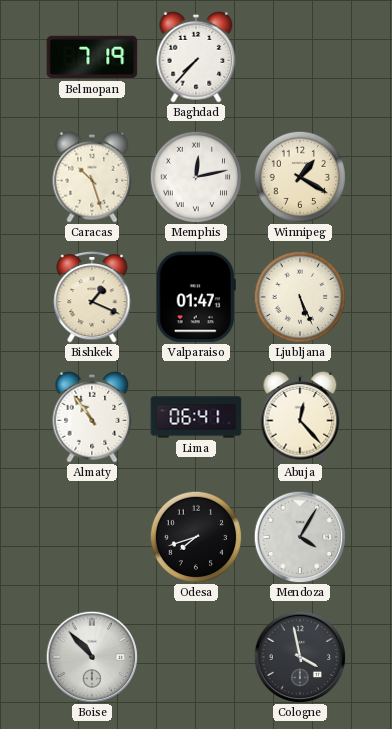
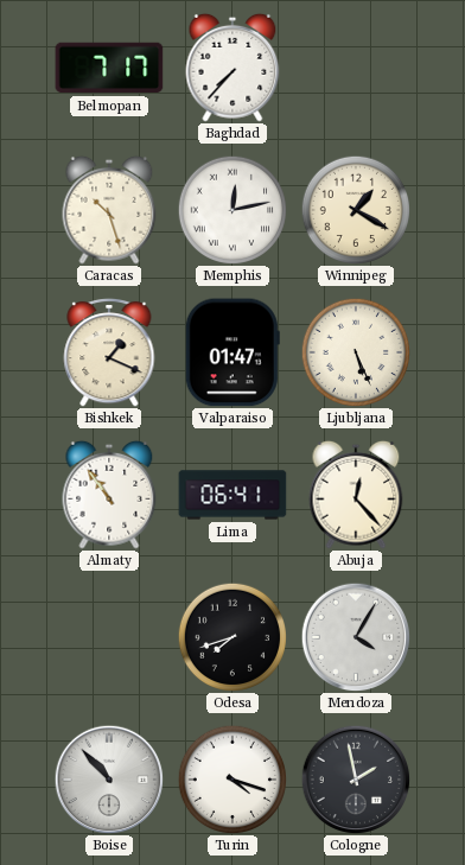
Belmopan: 7:19 -> 7:17
Turin: none -> 4:18
Cologne: 3:58 -> 1:58
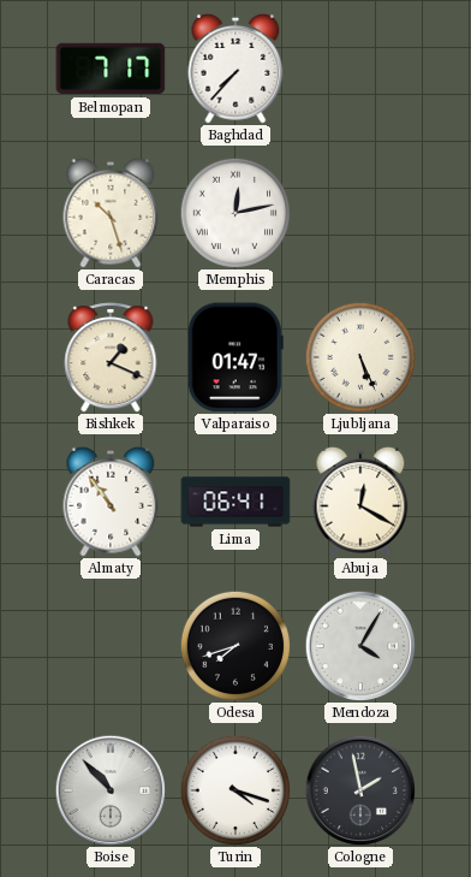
Winnipeg: 1:20 -> none
Abuja: 12:23 -> 12:20
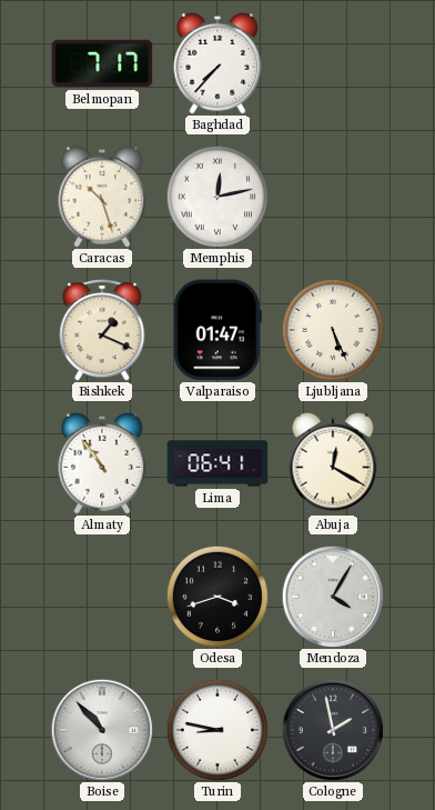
Odesa: 7:42 -> 3:42
Turin: 4:18 -> 8:47
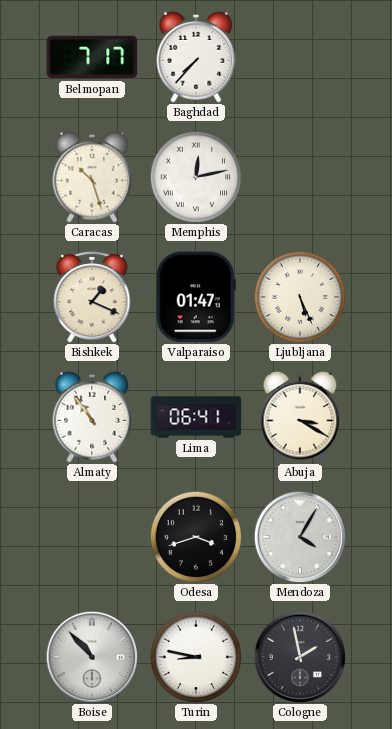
Abuja: 12:20 -> 3:20
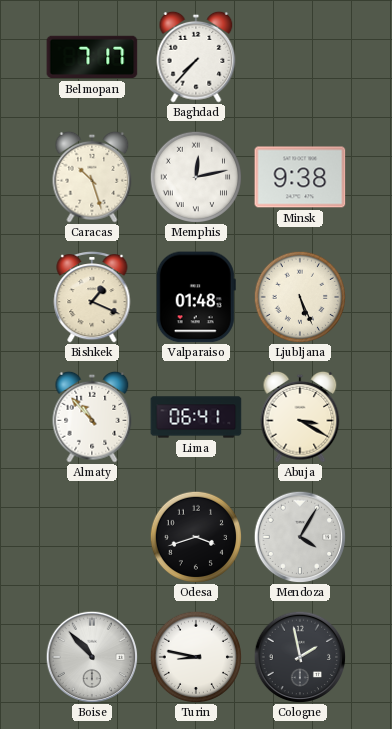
Minsk: none -> 9:38
Valparaiso: 01:47 -> 01:48
Almaty: 10:54 -> 10:53
